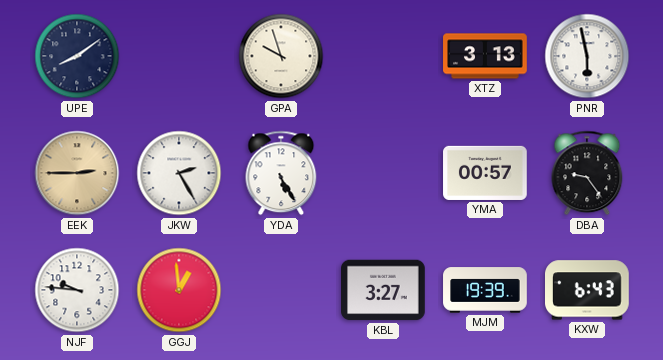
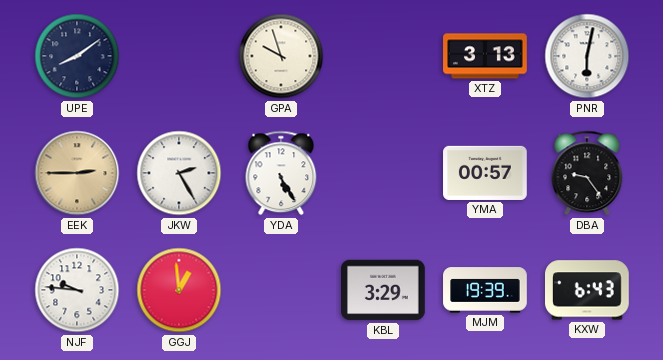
PNR: 5:58 -> 6:02
KBL: 3:27 -> 3:29
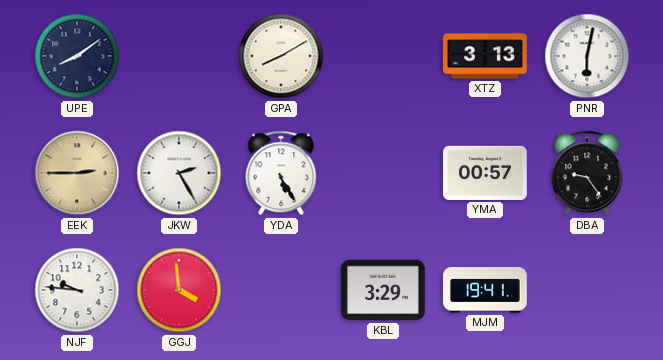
GPA: 9:57 -> 8:10
GGJ: 12:59 -> 3:59
MJM: 19:39 -> 19:41
KXW: 6:43 -> none
